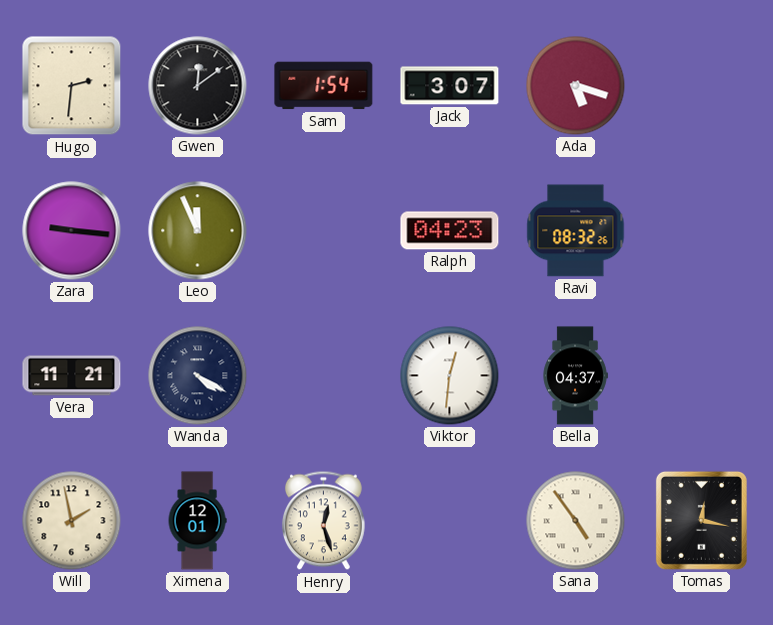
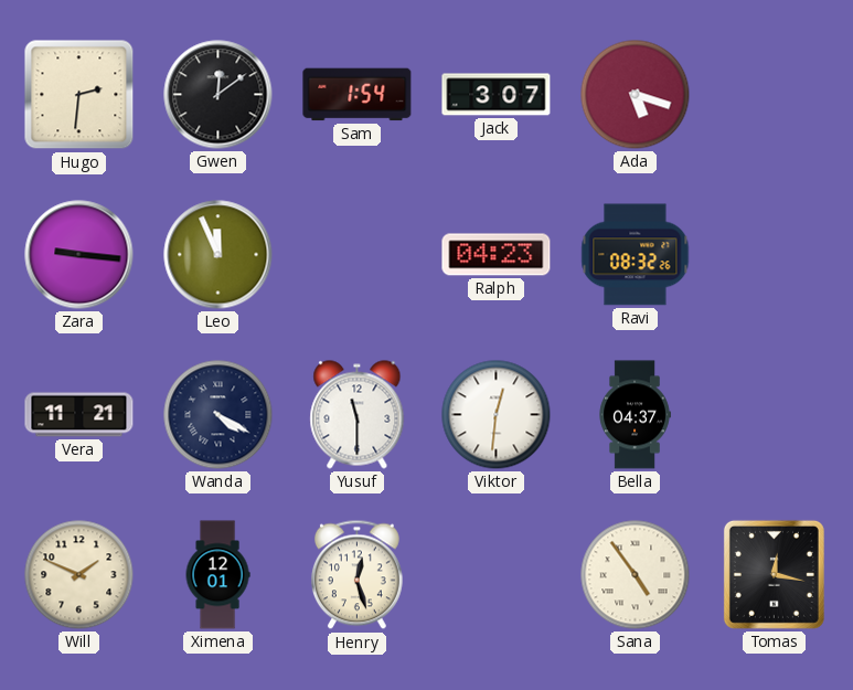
Yusuf: none -> 11:30
Will: 1:58 -> 1:49
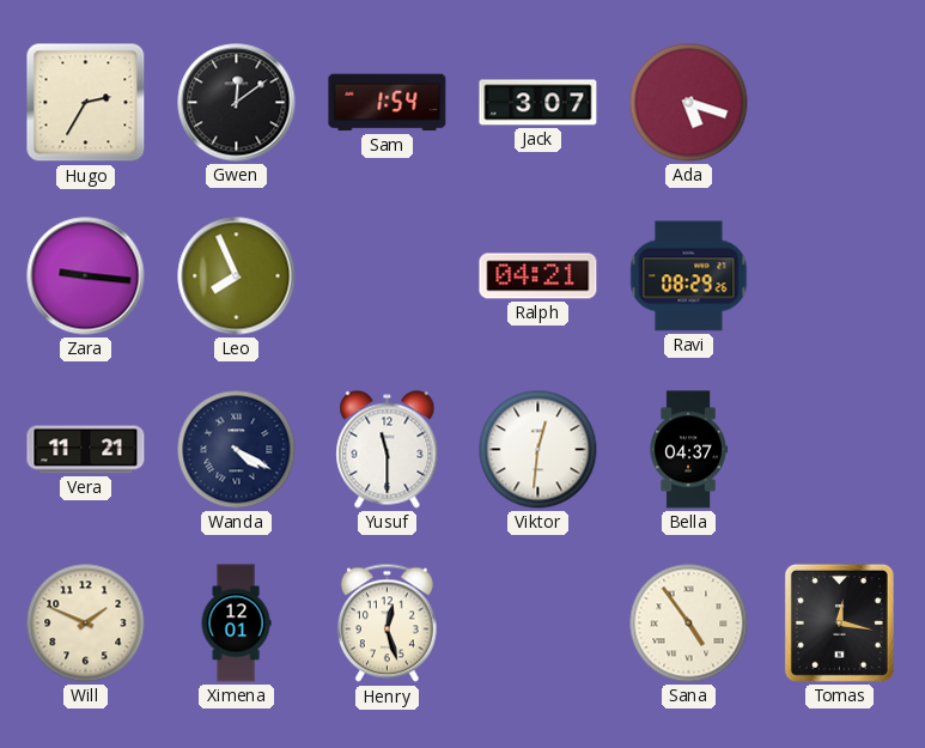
Hugo: 2:31 -> 2:35
Leo: 11:56 -> 7:56
Ralph: 04:23 -> 04:21
Ravi: 08:32 -> 08:29
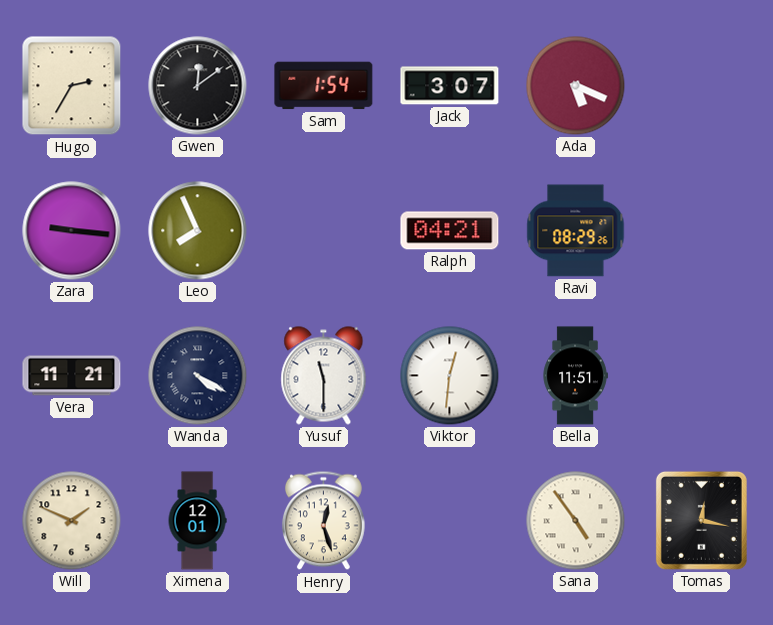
Ada: 5:18 -> 5:19
Bella: 04:37 -> 11:51
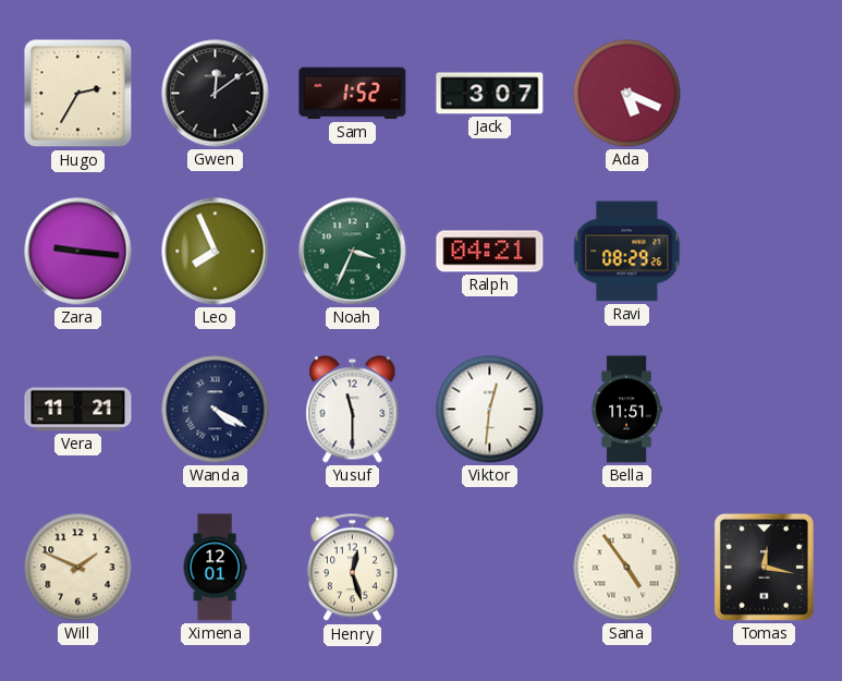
Sam: 1:54 -> 1:52
Noah: none -> 3:34
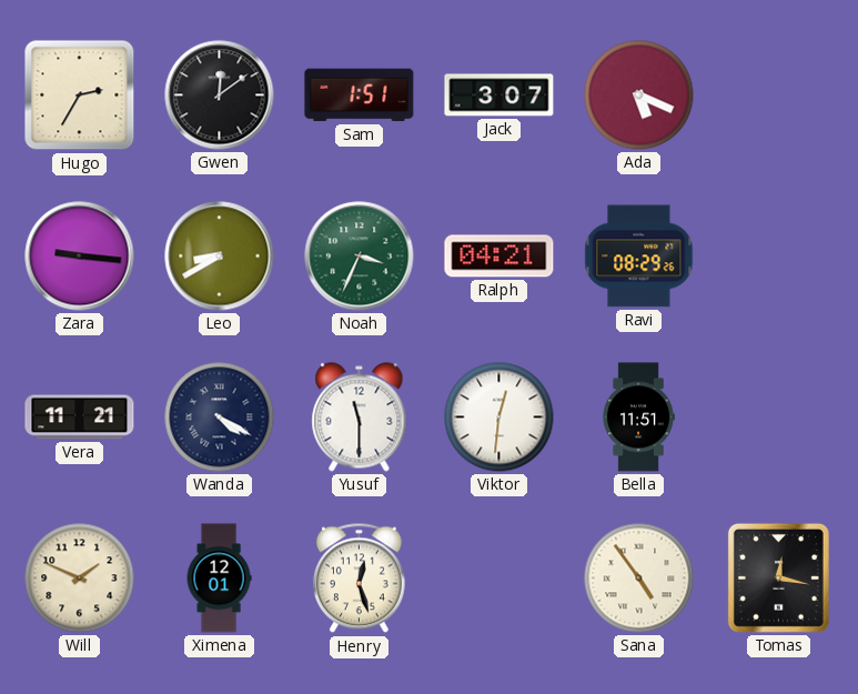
Sam: 1:52 -> 1:51
Leo: 7:56 -> 8:40
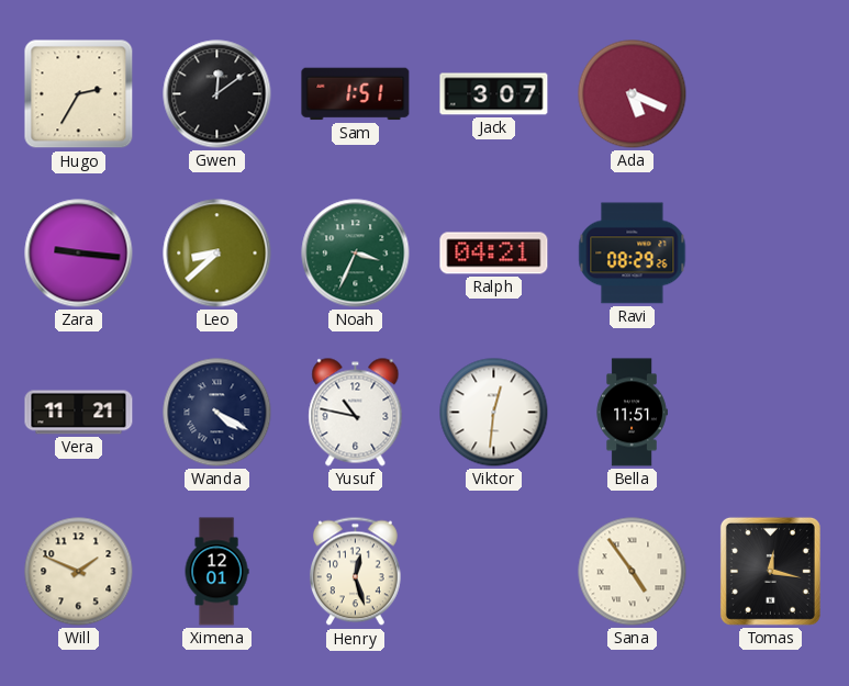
Leo: 8:40 -> 8:38
Yusuf: 11:30 -> 10:47
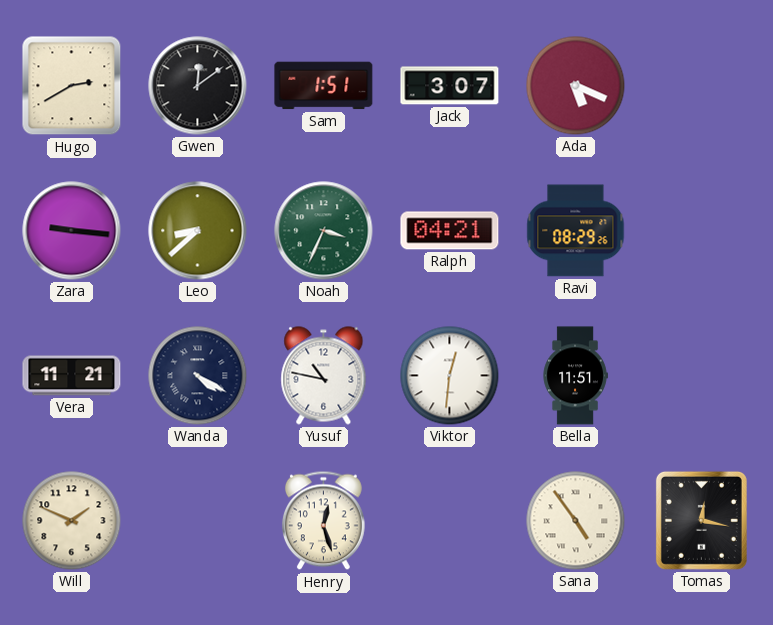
Hugo: 2:35 -> 2:40
Ximena: 12:01 -> none
